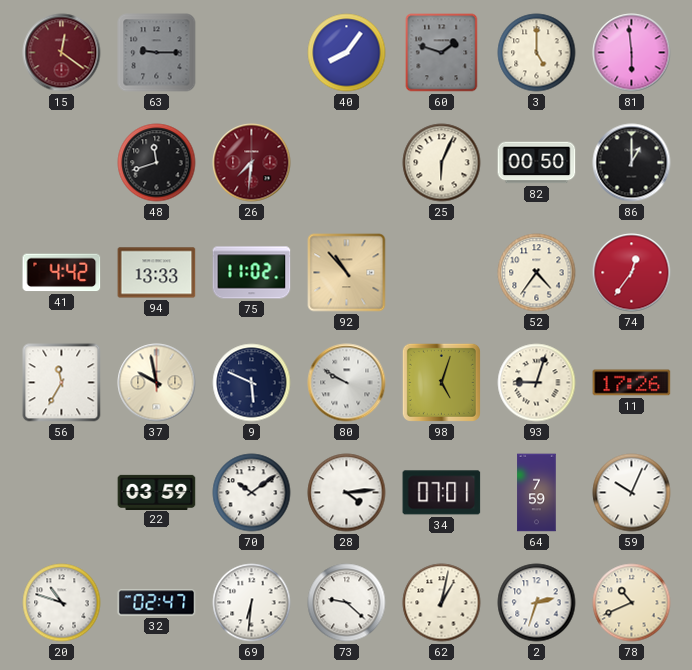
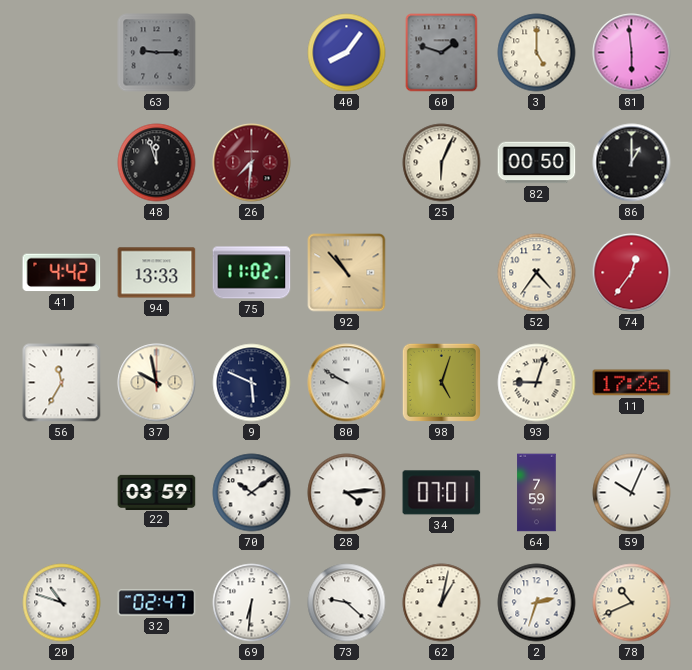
15: 12:21 -> none
48: 11:42 -> 11:57
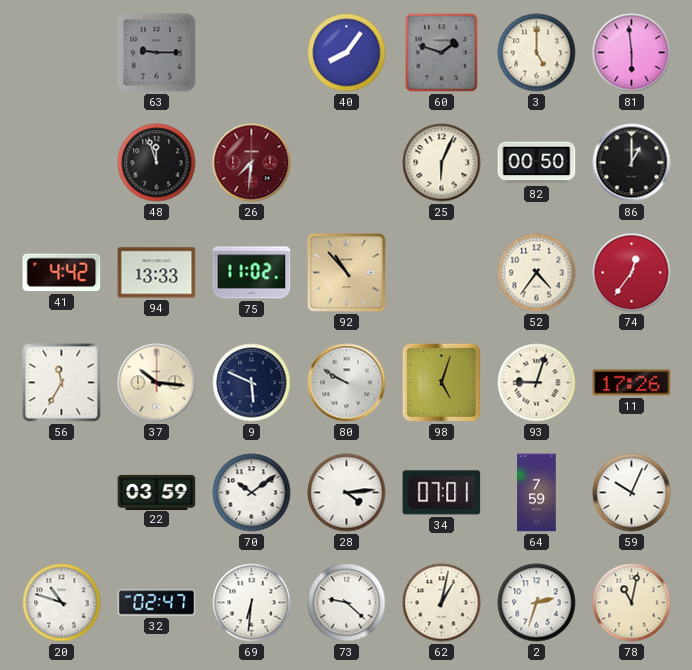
37: 9:58 -> 10:16
78: 10:41 -> 11:02
